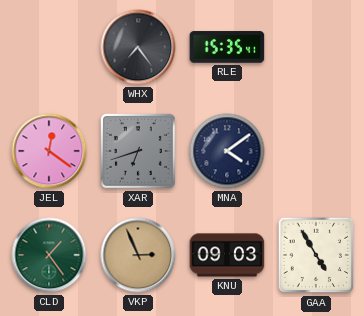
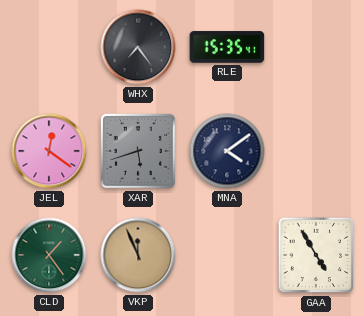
XAR: 6:42 -> 5:42
VKP: 2:56 -> 11:56
KNU: 09:03 -> none
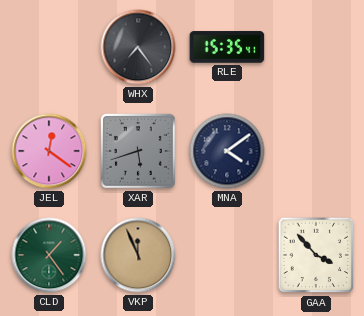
GAA: 4:55 -> 3:53
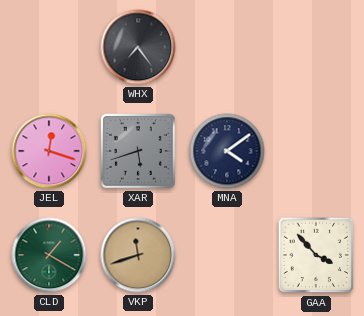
RLE: 15:35 -> none
JEL: 12:21 -> 12:18
CLD: 1:24 -> 1:20
VKP: 11:56 -> 11:42
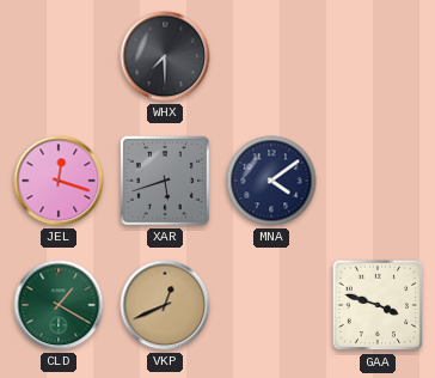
WHX: 7:24 -> 7:30
VKP: 11:42 -> 12:41
GAA: 3:53 -> 3:48
